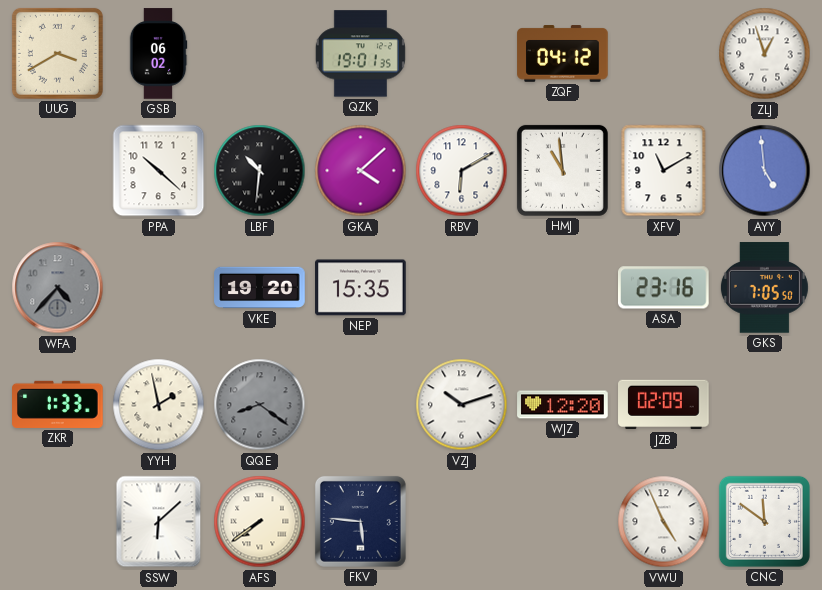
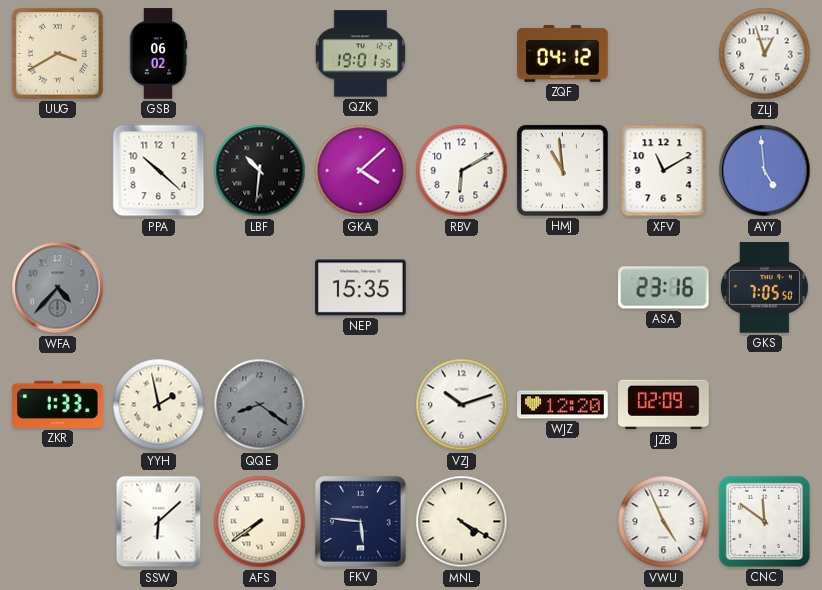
VKE: 19:20 -> none
MNL: none -> 4:20
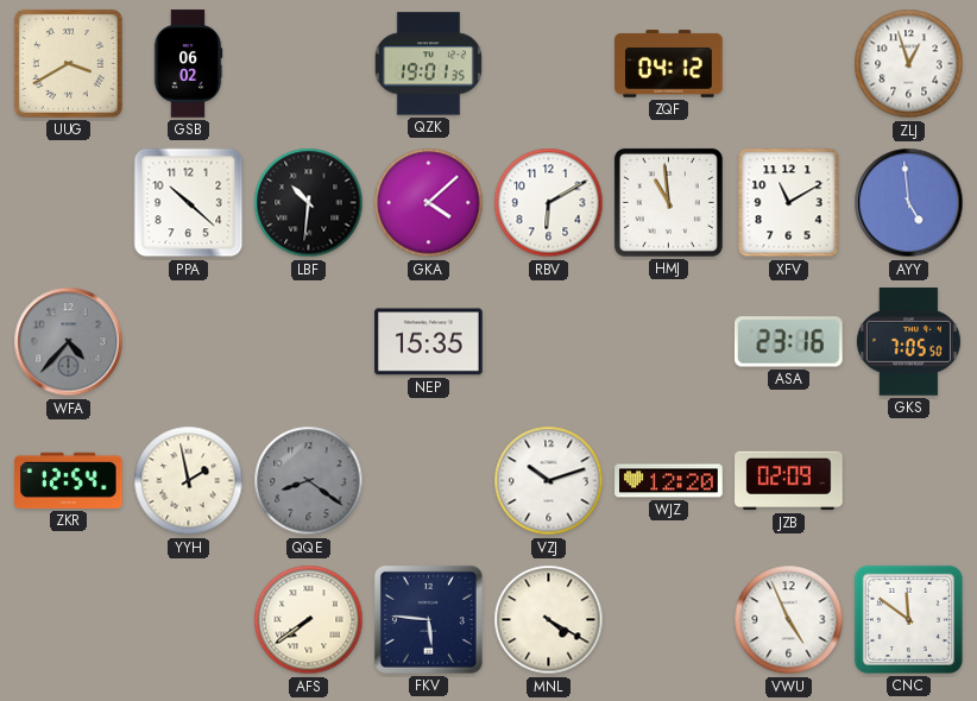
ZKR: 1:33 -> 12:54
SSW: 6:08 -> none
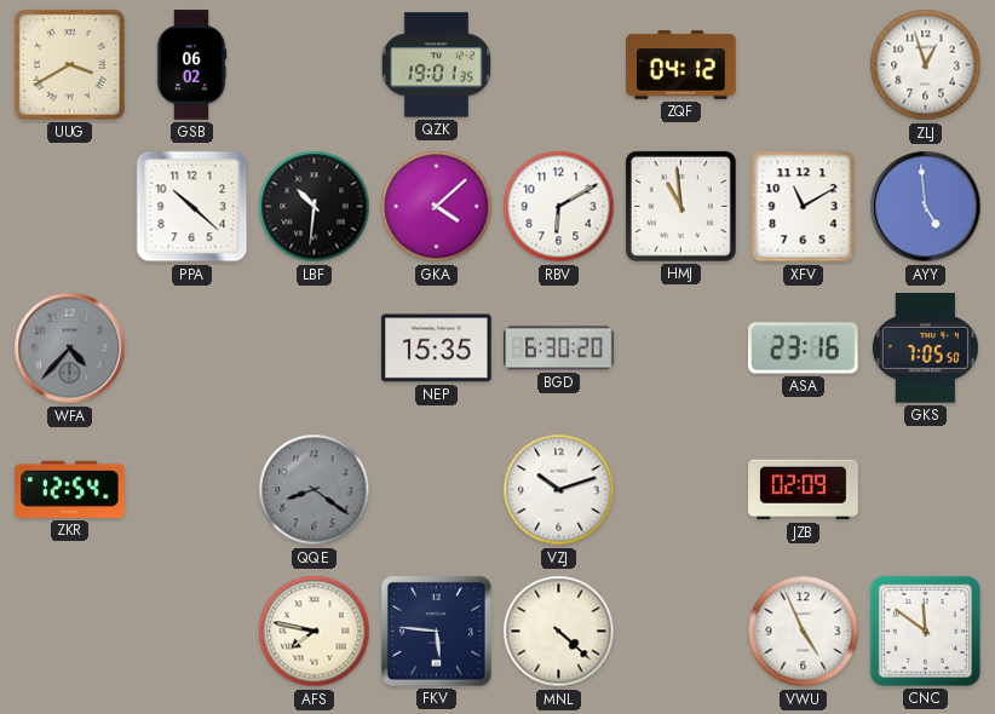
BGD: none -> 6:30
YYH: 1:58 -> none
WJZ: 12:20 -> none
AFS: 7:39 -> 7:47
MNL: 4:20 -> 4:22
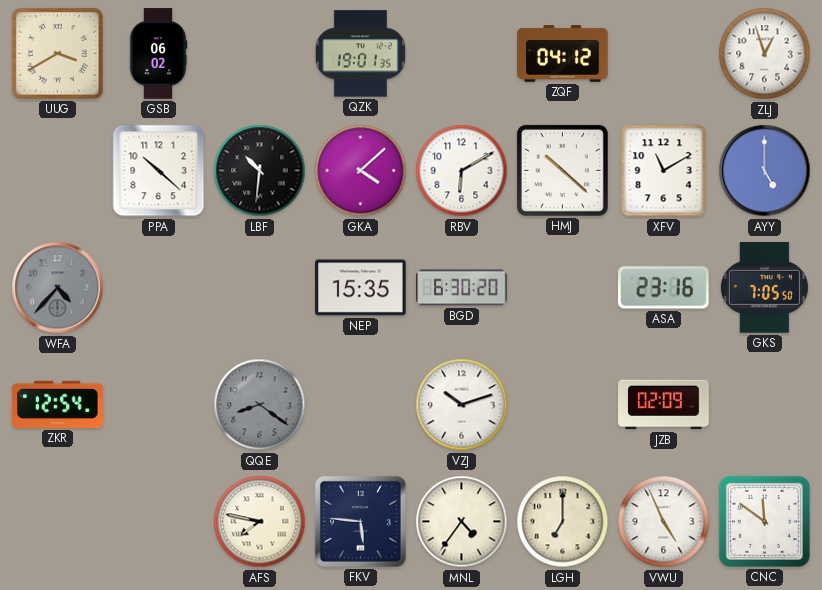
HMJ: 10:59 -> 10:22
AYY: 4:59 -> 5:00
MNL: 4:22 -> 4:36
LGH: none -> 7:00
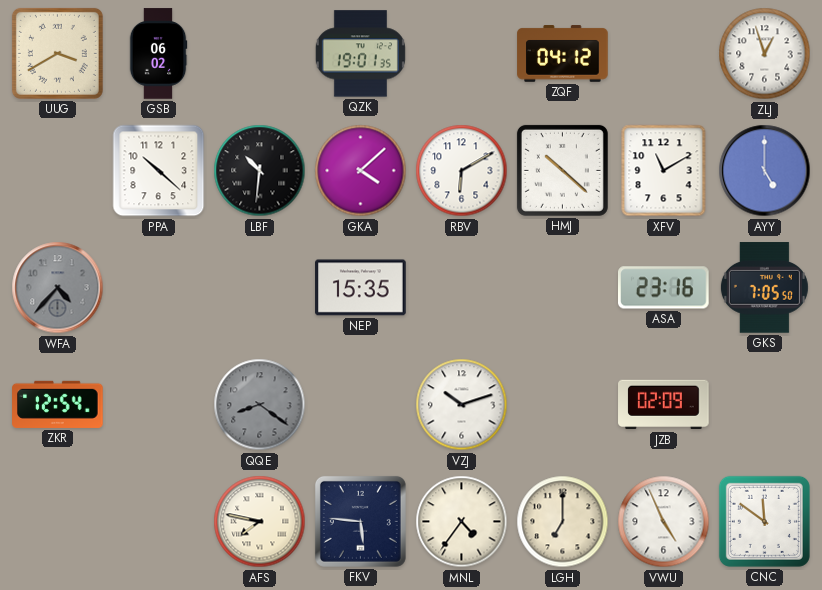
BGD: 6:30 -> none
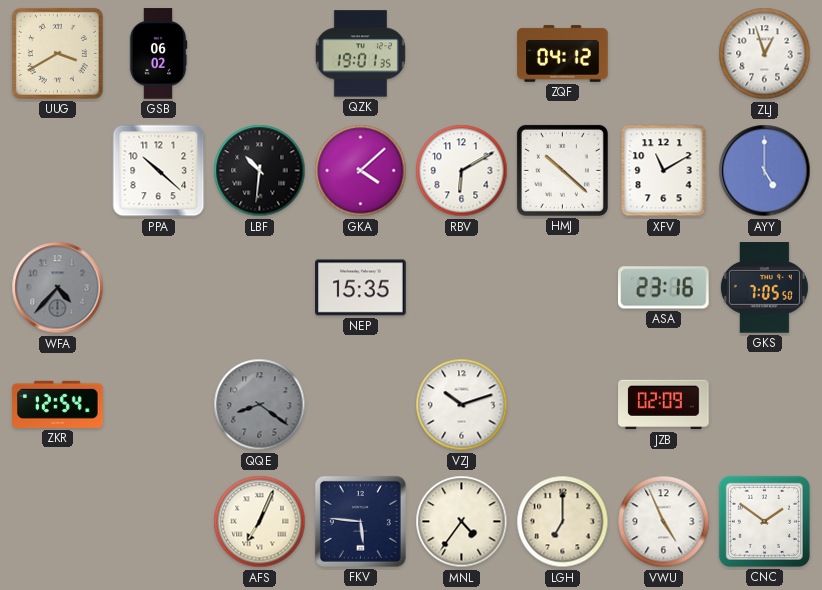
AFS: 7:47 -> 7:04
CNC: 11:51 -> 1:51
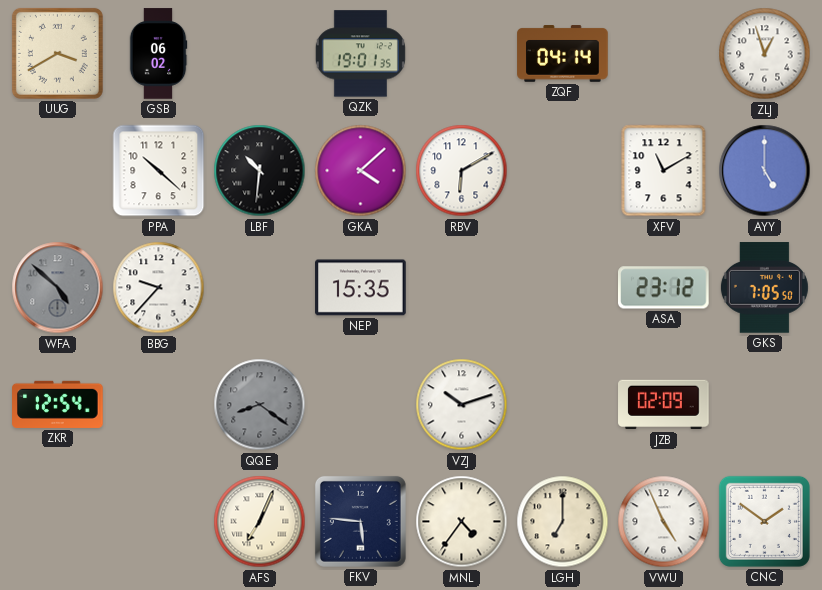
ZQF: 04:12 -> 04:14
HMJ: 10:22 -> none
WFA: 4:37 -> 4:52
BBG: none -> 9:37
ASA: 23:16 -> 23:12
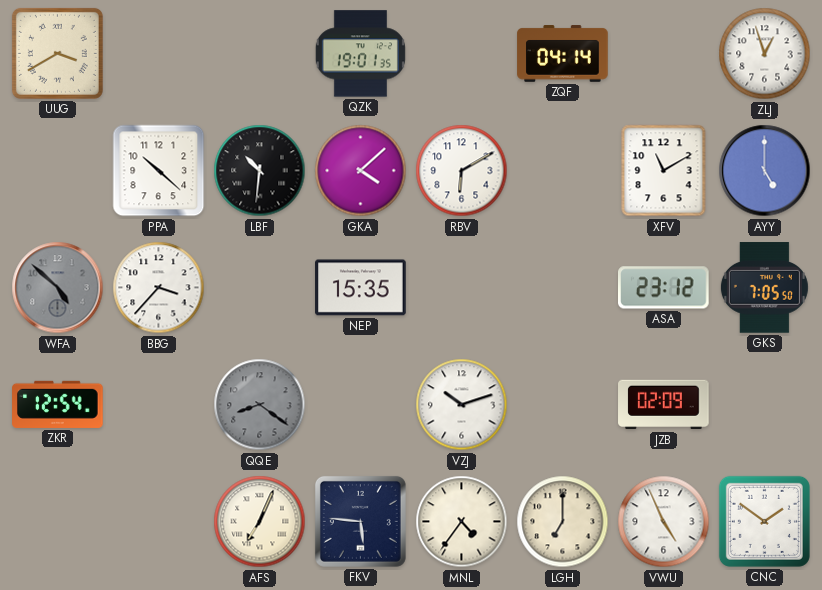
GSB: 06:02 -> none
BBG: 9:37 -> 3:37
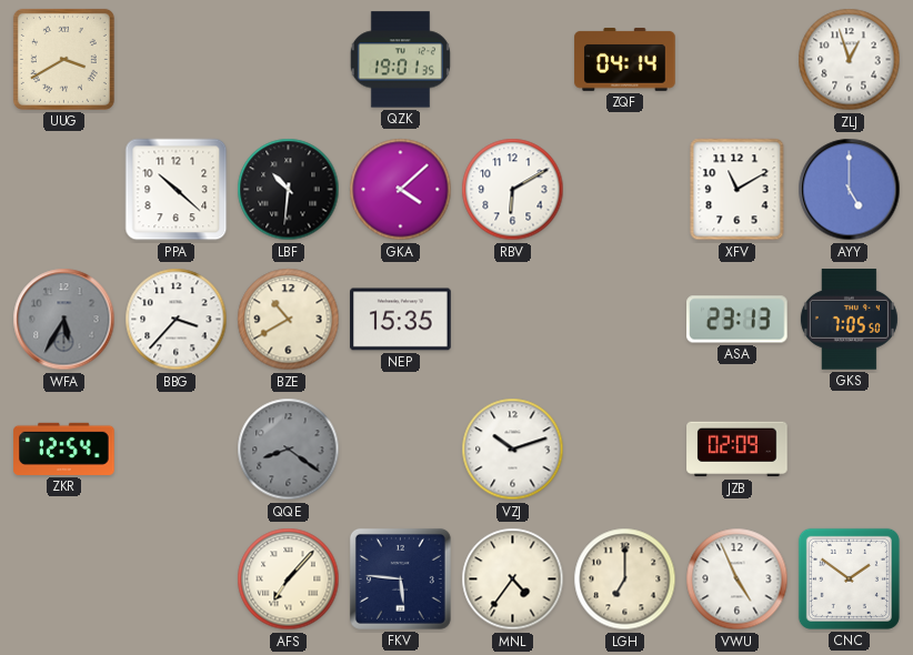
WFA: 4:52 -> 5:35
BZE: none -> 10:40
ASA: 23:12 -> 23:13
AFS: 7:04 -> 7:07
